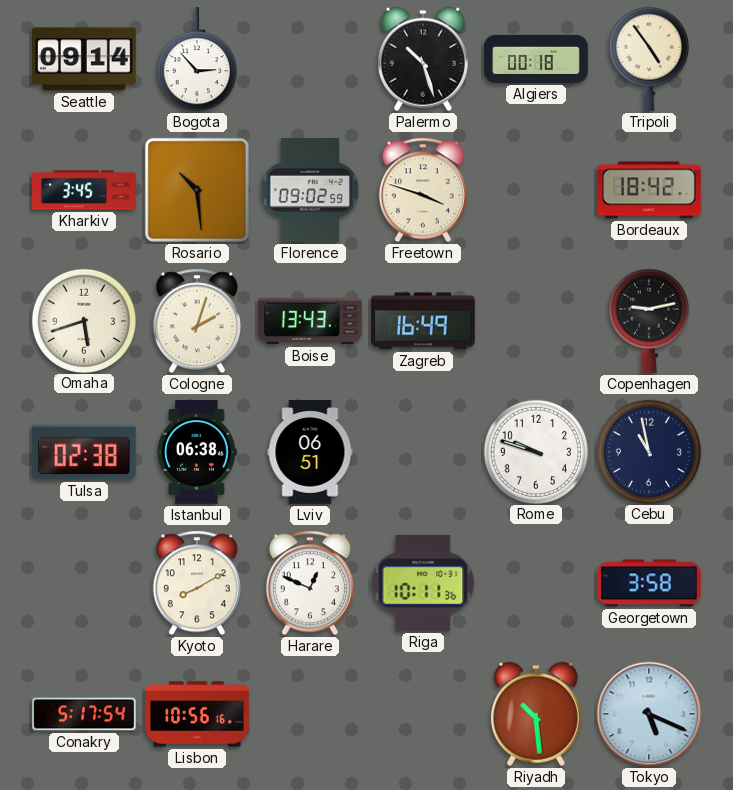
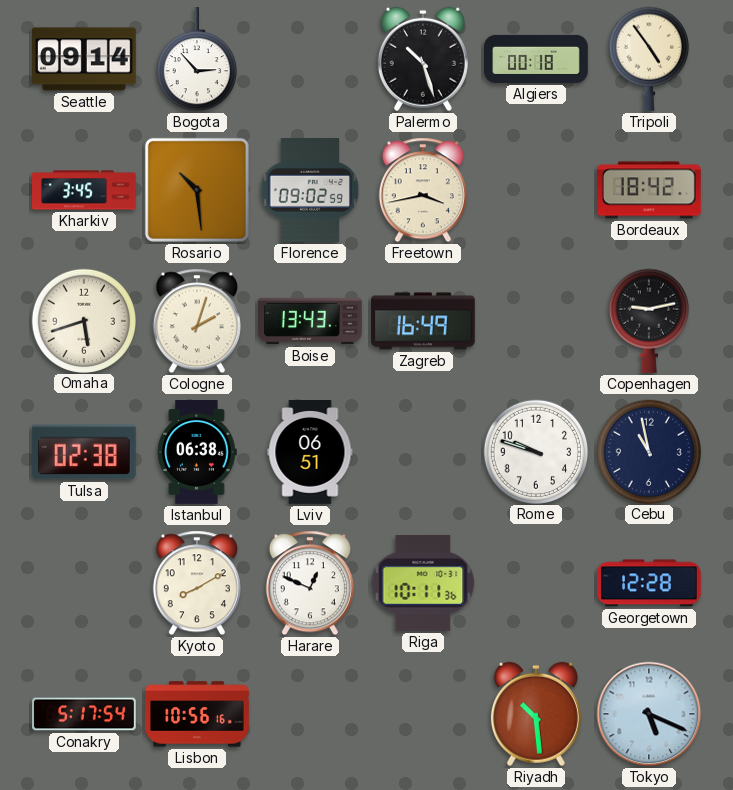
Freetown: 3:48 -> 3:43
Georgetown: 3:58 -> 12:28
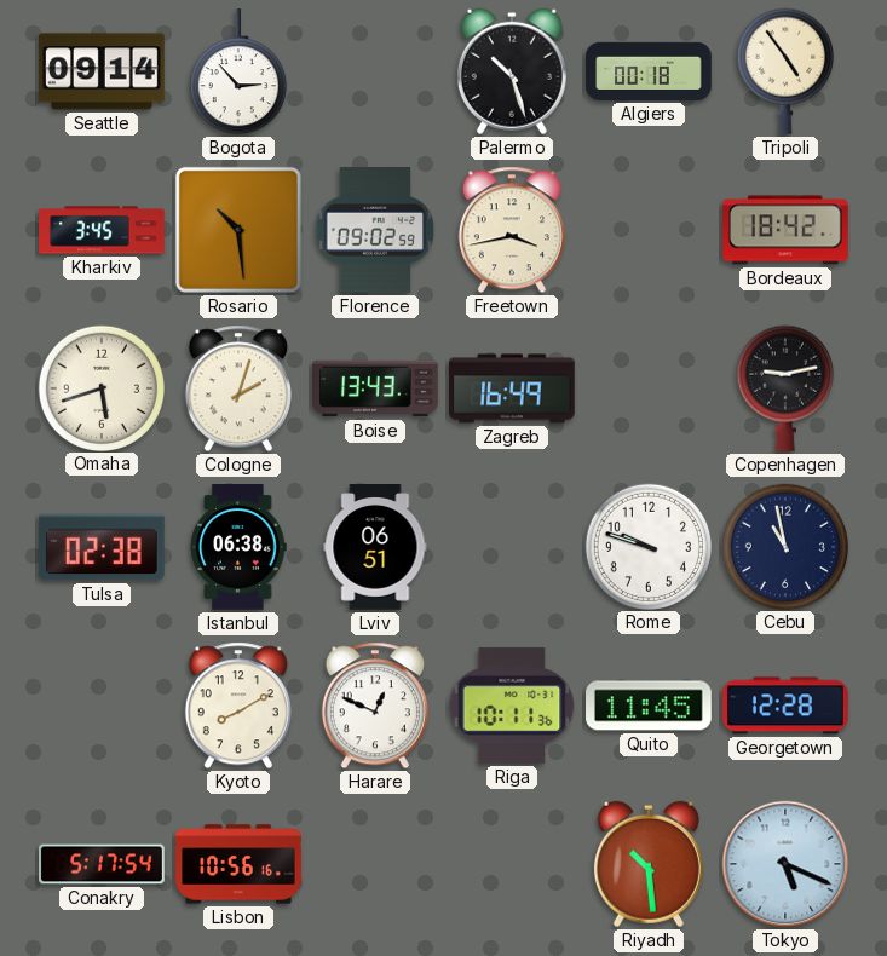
Quito: none -> 11:45
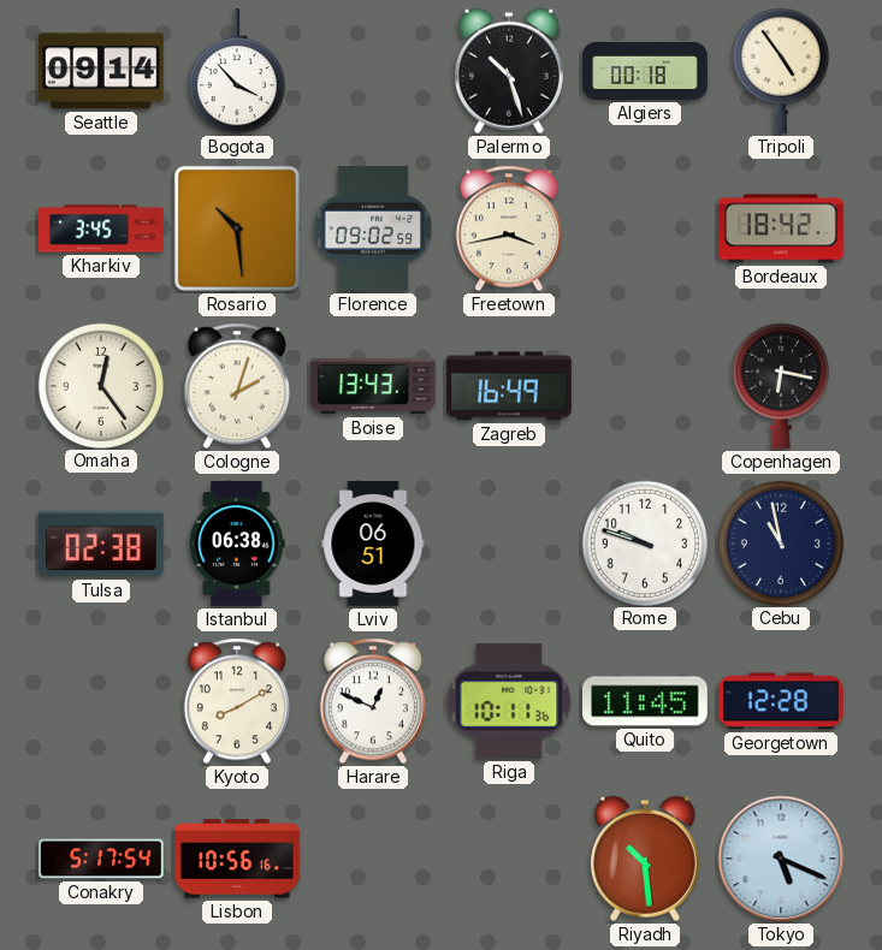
Bogota: 2:53 -> 3:53
Omaha: 5:42 -> 12:24
Copenhagen: 9:13 -> 6:17
